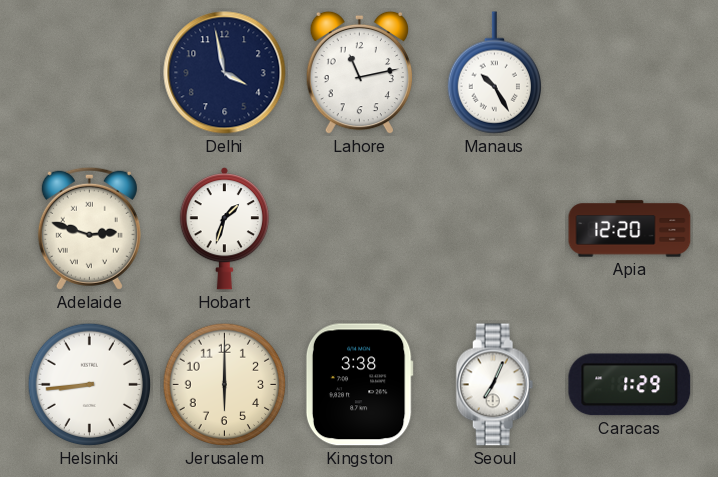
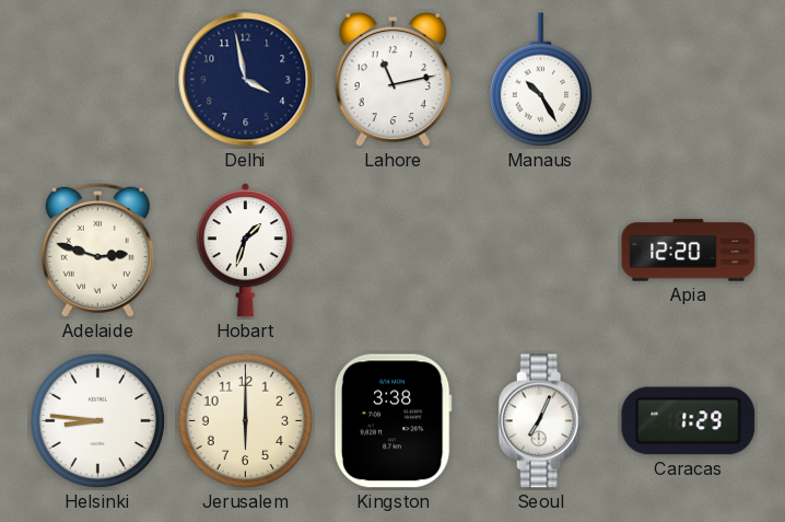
Helsinki: 8:44 -> 8:46
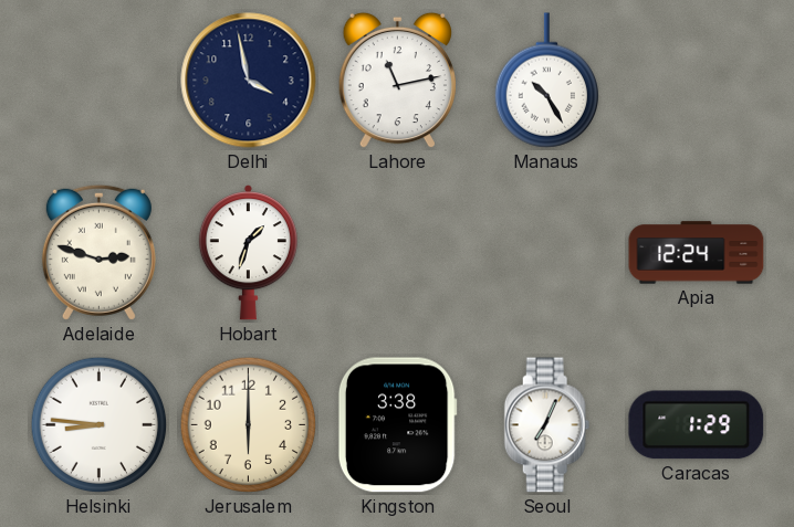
Apia: 12:20 -> 12:24
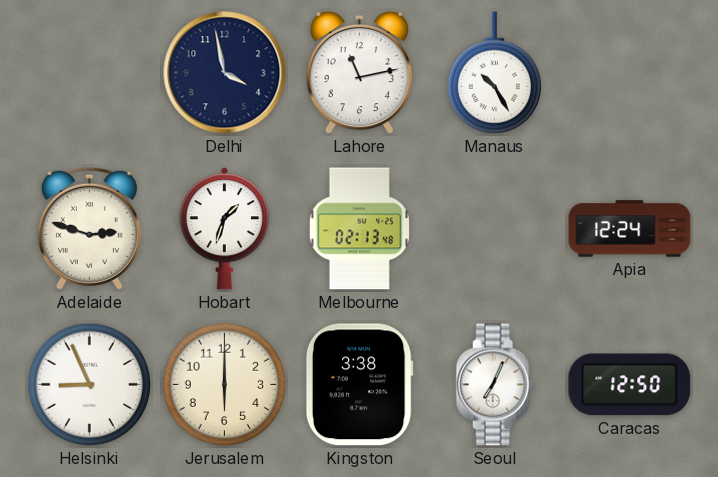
Melbourne: none -> 02:13
Helsinki: 8:46 -> 8:56
Caracas: 1:29 -> 12:50
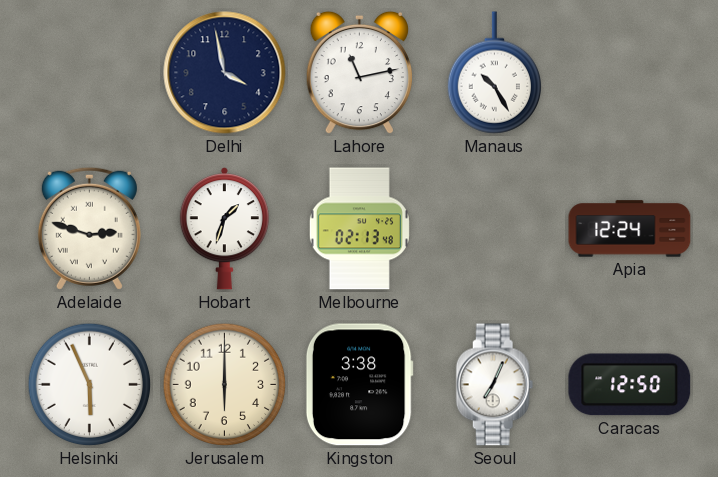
Helsinki: 8:56 -> 5:56
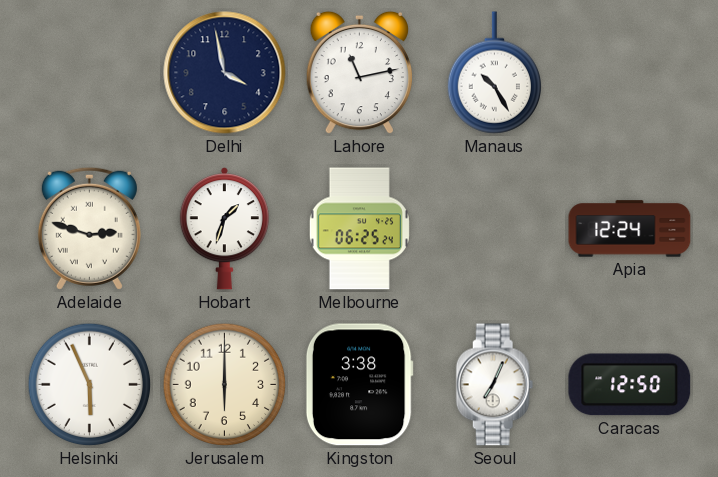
Melbourne: 02:13 -> 06:25
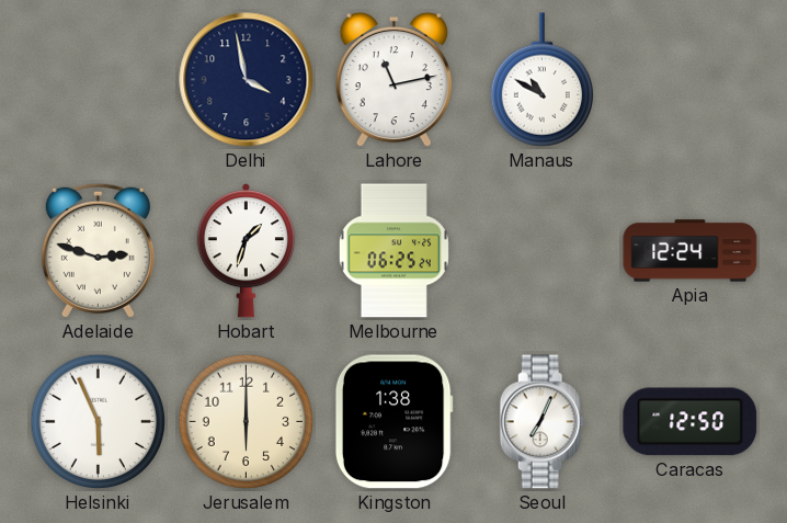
Manaus: 10:25 -> 10:50
Kingston: 3:38 -> 1:38
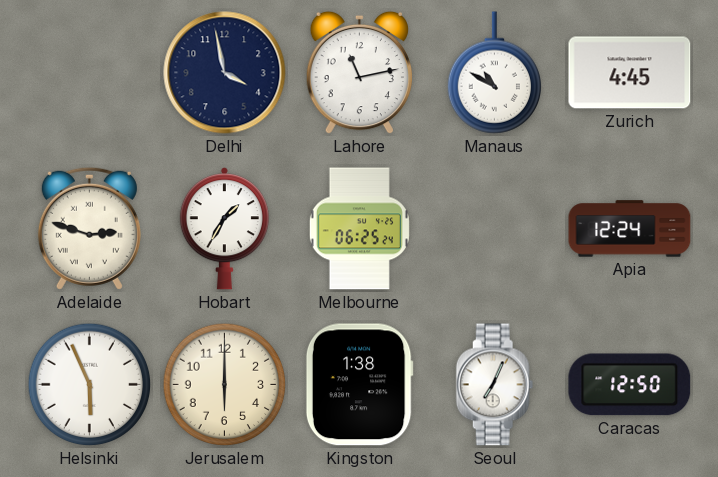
Zurich: none -> 4:45
Hobart: 1:33 -> 1:35
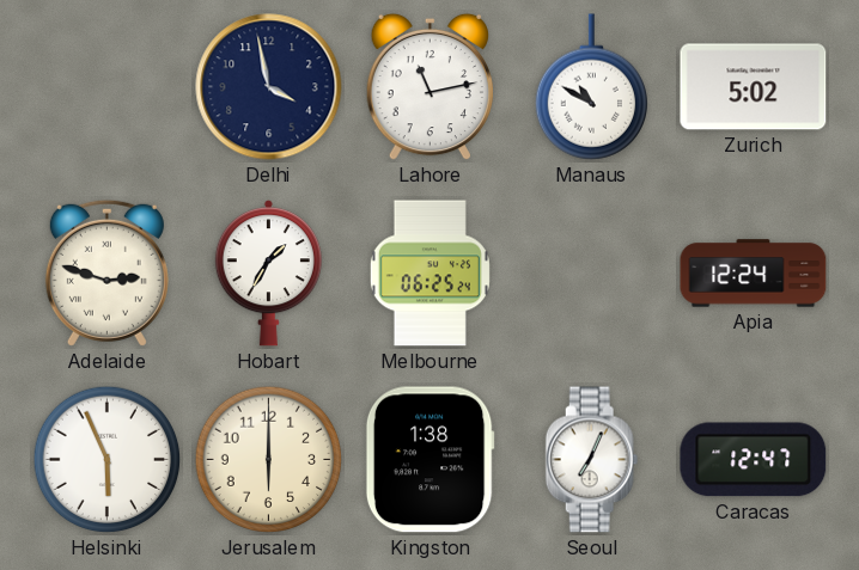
Zurich: 4:45 -> 5:02
Caracas: 12:50 -> 12:47
